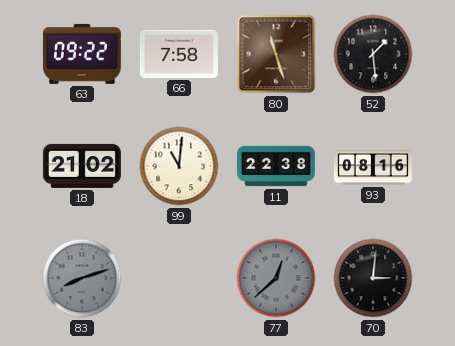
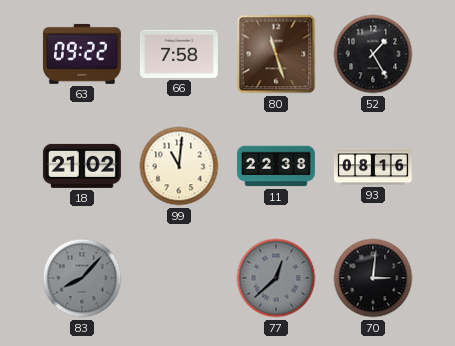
52: 1:29 -> 1:25
83: 8:12 -> 8:07
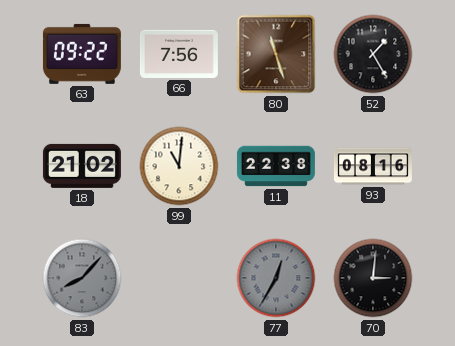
66: 7:58 -> 7:56
77: 12:38 -> 12:35
